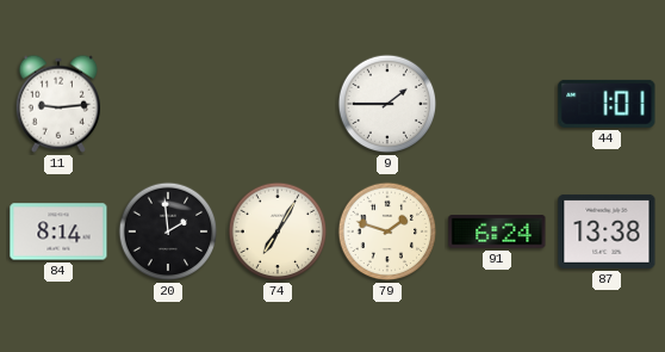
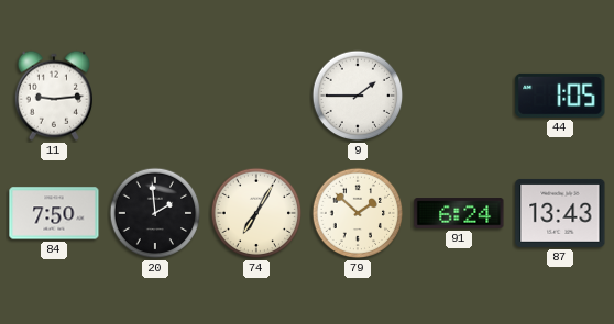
44: 1:01 -> 1:05
84: 8:14 -> 7:50
79: 1:48 -> 1:52
87: 13:38 -> 13:43
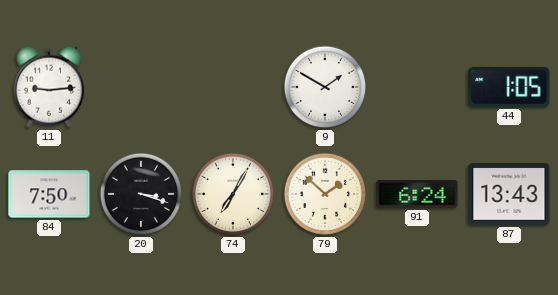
9: 1:45 -> 1:50
20: 1:59 -> 3:18
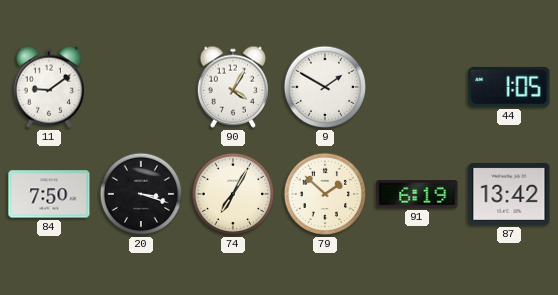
11: 9:14 -> 9:09
90: none -> 4:05
91: 6:24 -> 6:19
87: 13:43 -> 13:42
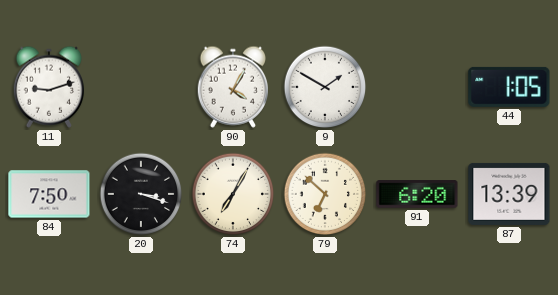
11: 9:09 -> 9:12
79: 1:52 -> 6:52
91: 6:19 -> 6:20
87: 13:42 -> 13:39
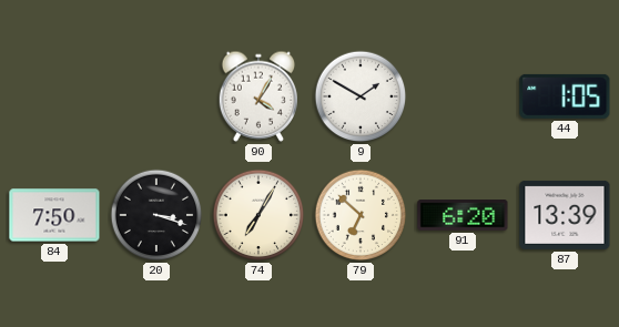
11: 9:12 -> none
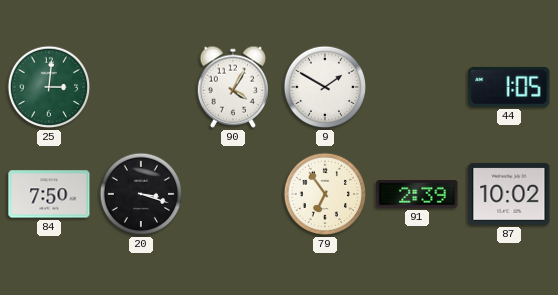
25: none -> 3:01
74: 7:05 -> none
79: 6:52 -> 6:54
91: 6:20 -> 2:39
87: 13:39 -> 10:02
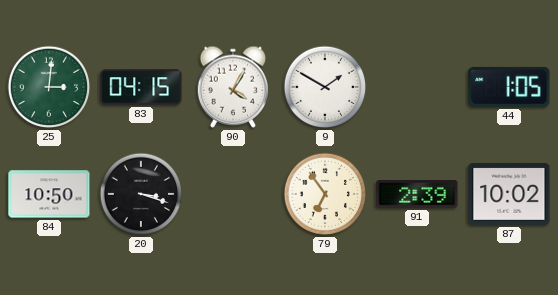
83: none -> 04:15
84: 7:50 -> 10:50
